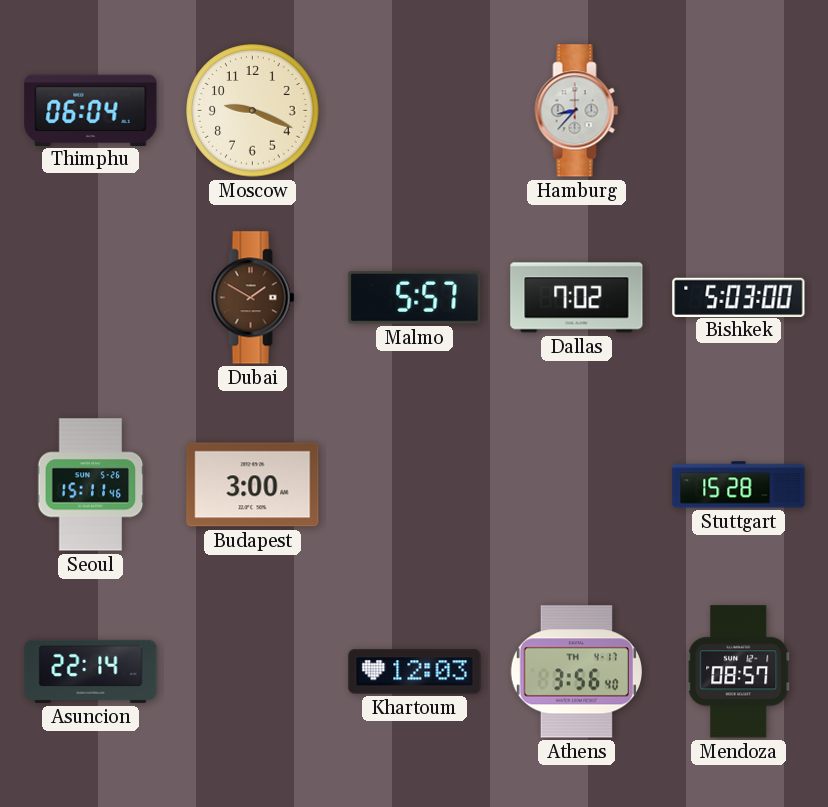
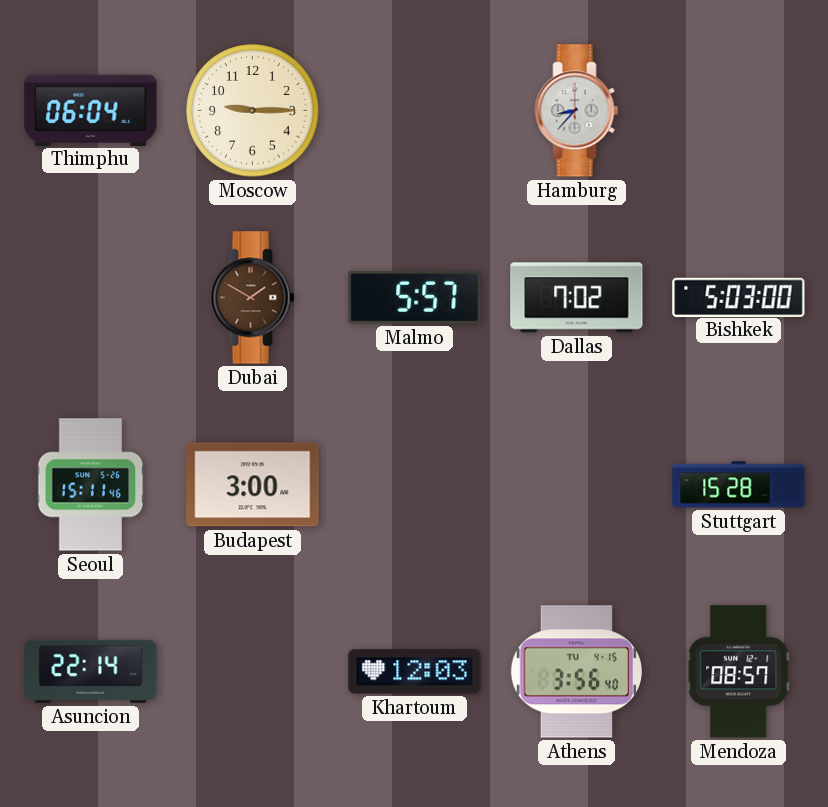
Moscow: 9:19 -> 9:15
Athens date: TH 4-17 -> TU 4-15
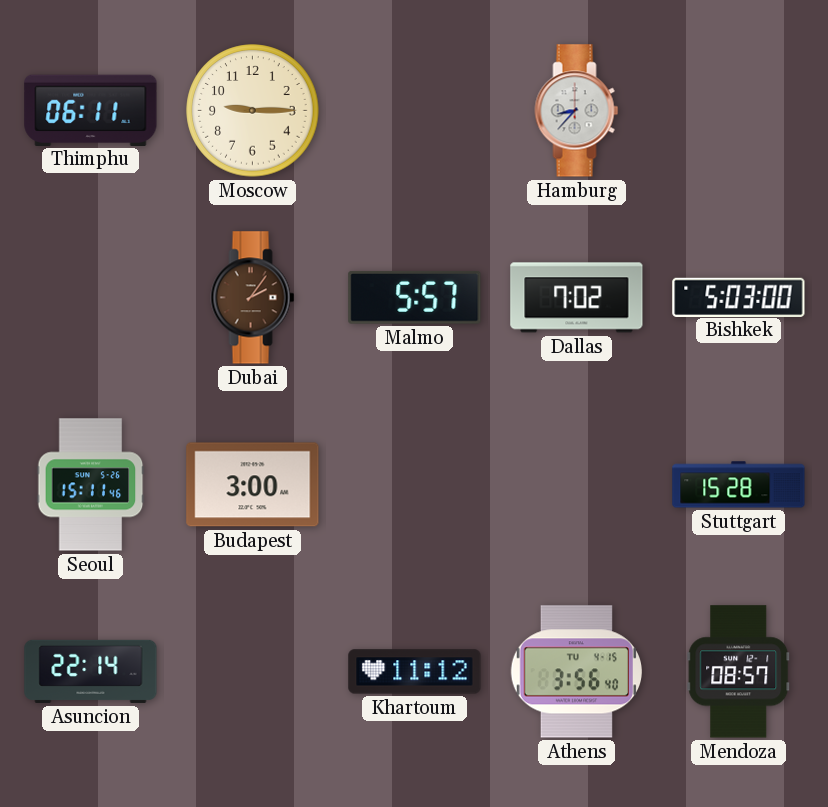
Thimphu: 06:04 -> 06:11
Dubai: 1:50 -> 2:06
Khartoum: 12:03 -> 11:12
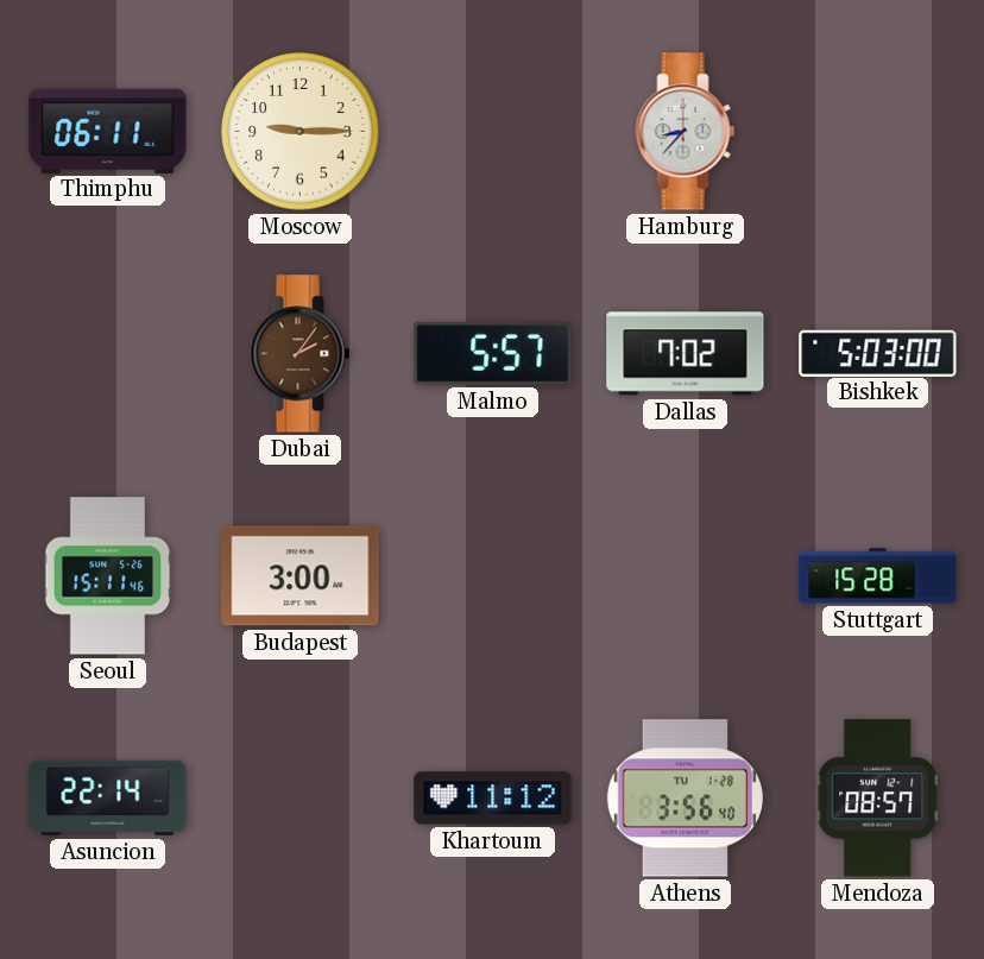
Athens date: TU 4-15 -> TU 1-28
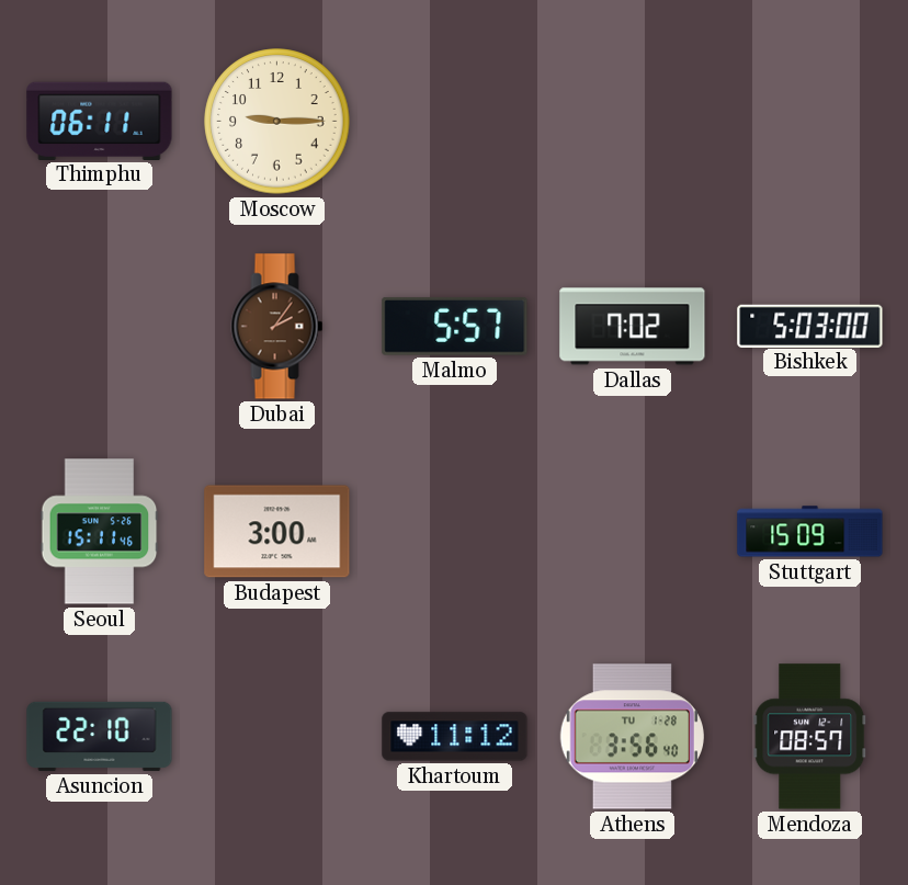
Hamburg: 8:37 -> none
Stuttgart: 15:28 -> 15:09
Asuncion: 22:14 -> 22:10
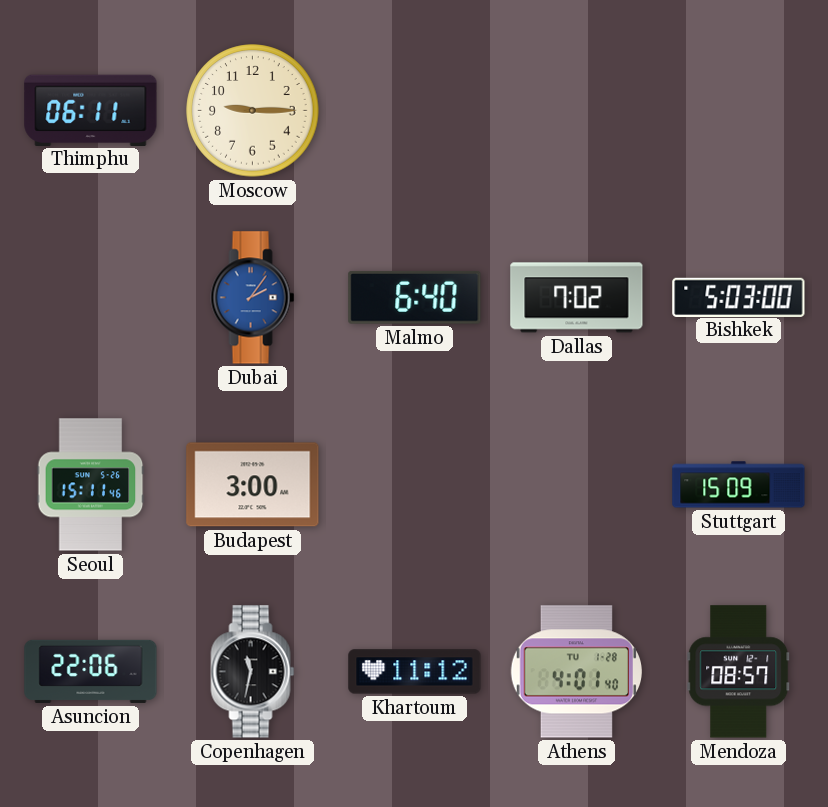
Dubai dial: brown -> blue
Malmo: 5:57 -> 6:40
Asuncion: 22:10 -> 22:06
Copenhagen: none -> 11:32
Athens: 3:56 -> 4:01
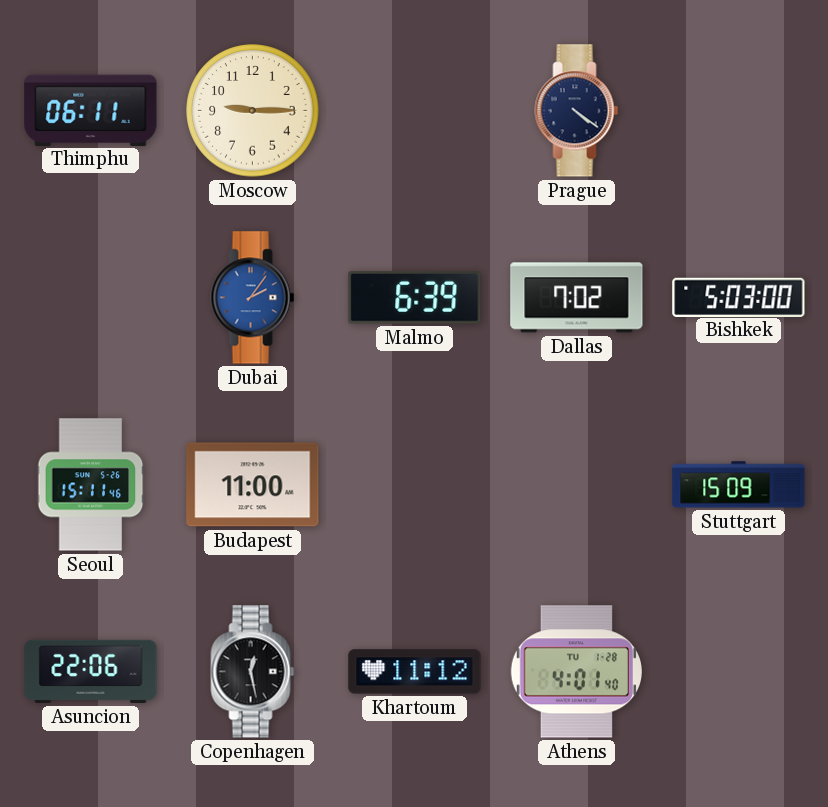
Prague: none -> 4:21
Malmo: 6:40 -> 6:39
Budapest: 3:00 -> 11:00
Copenhagen: 11:32 -> 12:28
Mendoza: 08:57 -> none
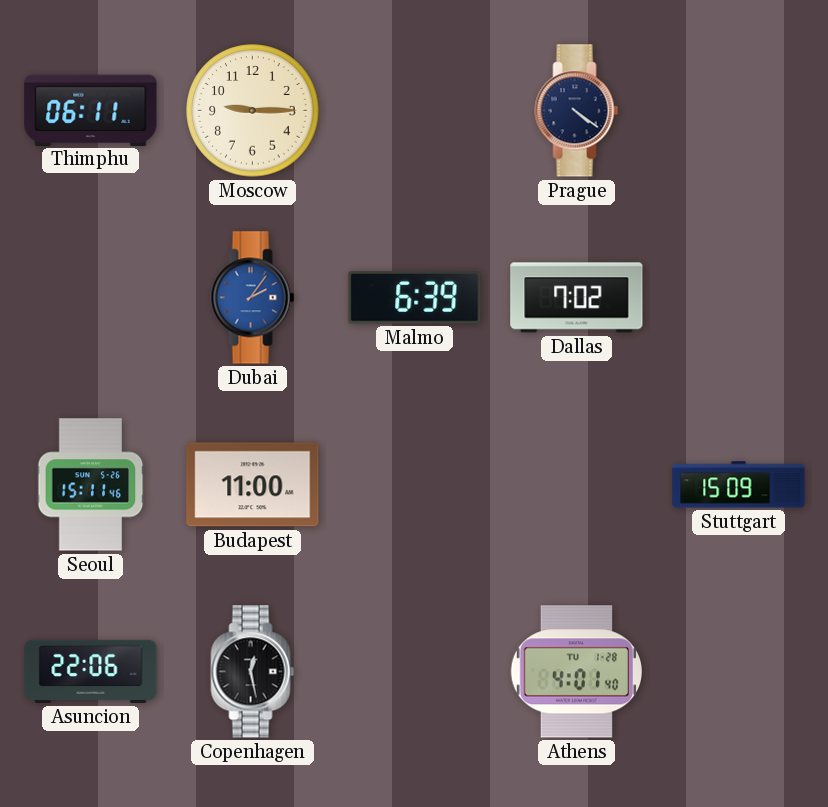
Bishkek: 5:03 -> none
Khartoum: 11:12 -> none
